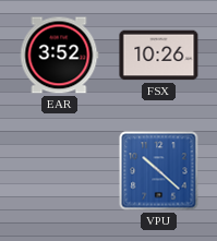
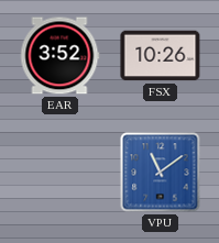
VPU: 10:22 -> 11:09
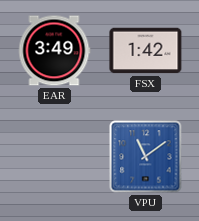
EAR: 3:52 -> 3:49
FSX: 10:26 -> 1:42
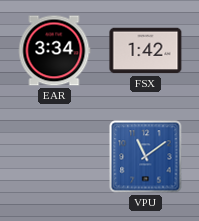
EAR: 3:49 -> 3:34
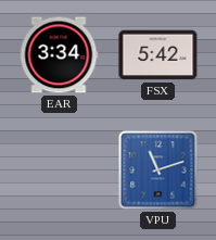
FSX: 1:42 -> 5:42
VPU: 11:09 -> 11:12
